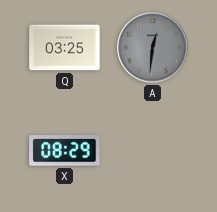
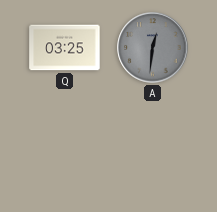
X: 08:29 -> none
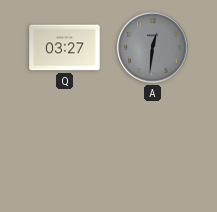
Q: 03:25 -> 03:27
